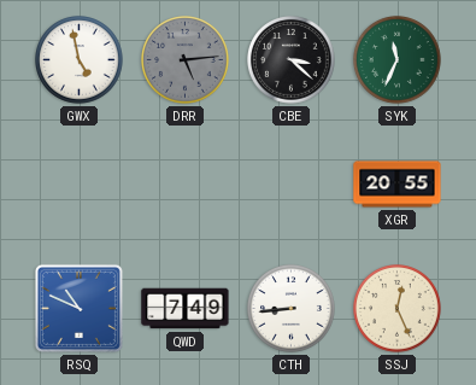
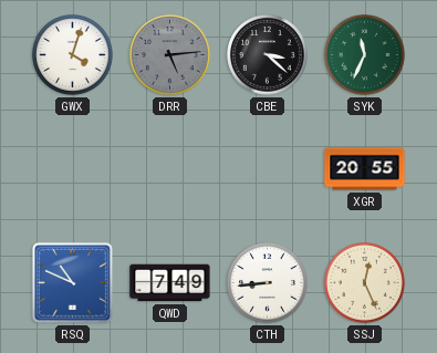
GWX: 4:58 -> 4:03
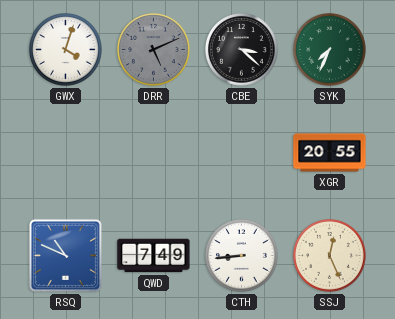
DRR: 5:14 -> 5:11
SYK: 11:34 -> 7:34
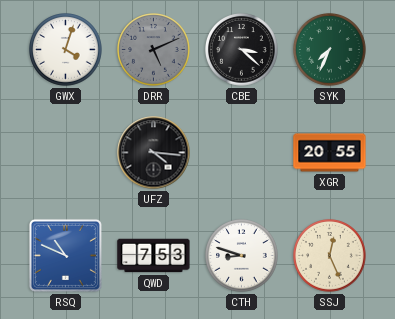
UFZ: none -> 4:16
QWD: 7:49 -> 7:53
CTH: 8:44 -> 8:48
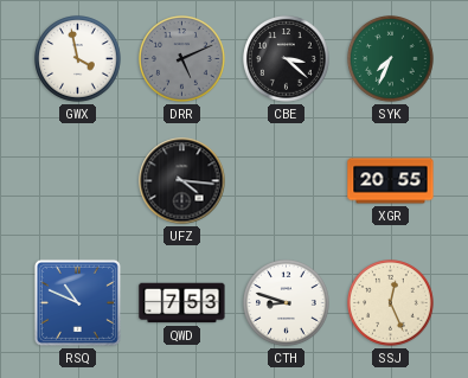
GWX: 4:03 -> 3:58
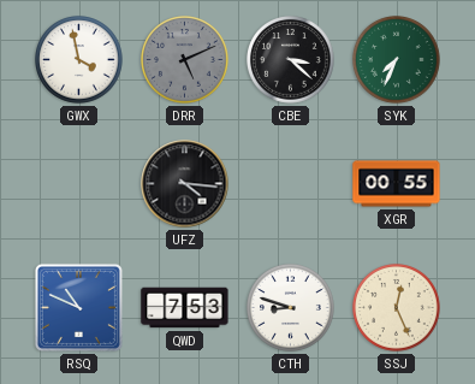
XGR: 20:55 -> 00:55
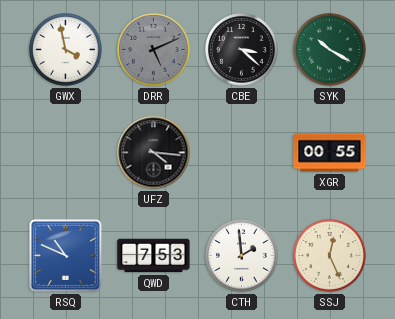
SYK: 7:34 -> 10:20
CTH: 8:48 -> 1:59
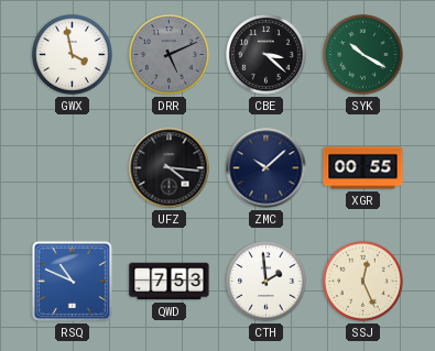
ZMC: none -> 10:08
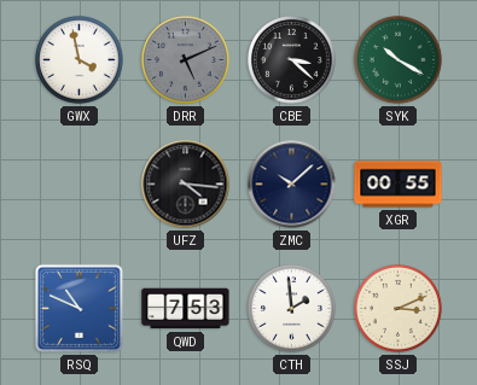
SSJ: 12:26 -> 3:11
